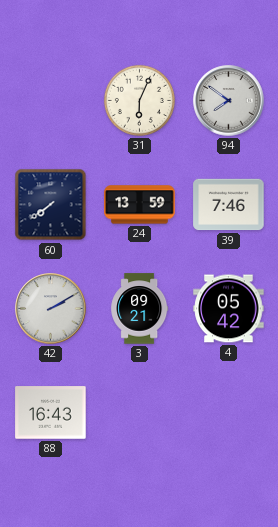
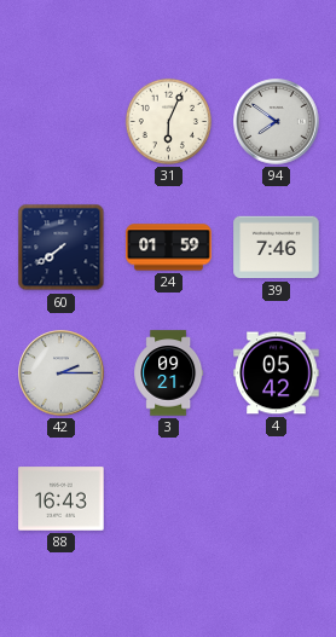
24: 13:59 -> 01:59
42: 2:10 -> 2:15
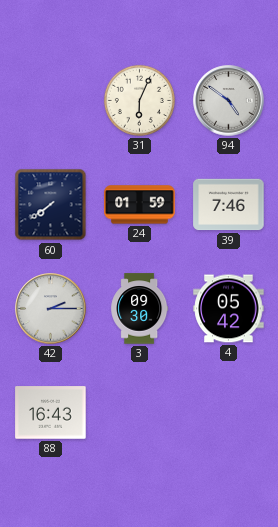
94: 7:51 -> 4:51
3: 09:21 -> 09:30
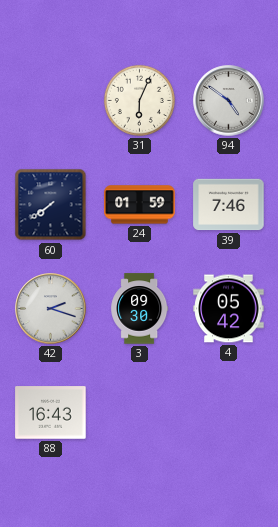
42: 2:15 -> 2:18
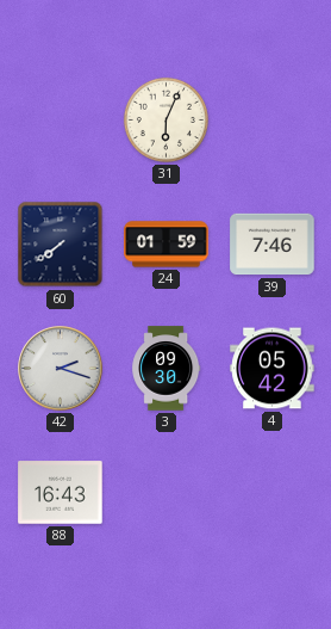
94: 4:51 -> none
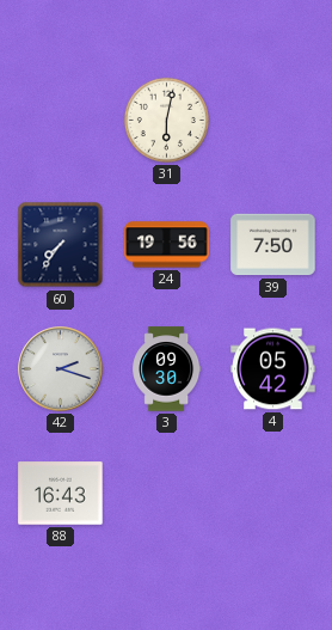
31: 6:04 -> 6:02
60: 7:39 -> 7:36
24: 01:59 -> 19:56
39: 7:46 -> 7:50
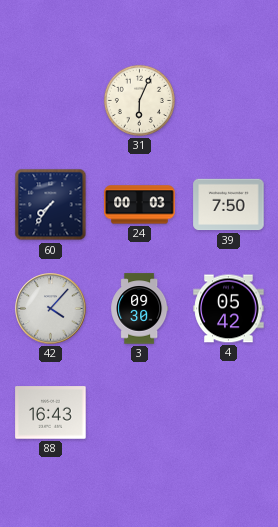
31: 6:02 -> 6:04
24: 19:56 -> 00:03
42: 2:18 -> 4:07
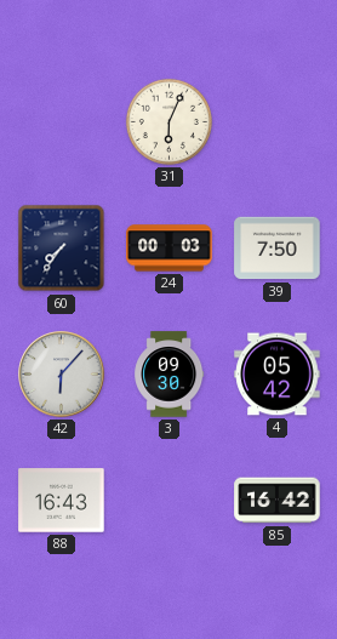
42: 4:07 -> 6:07
85: none -> 16:42
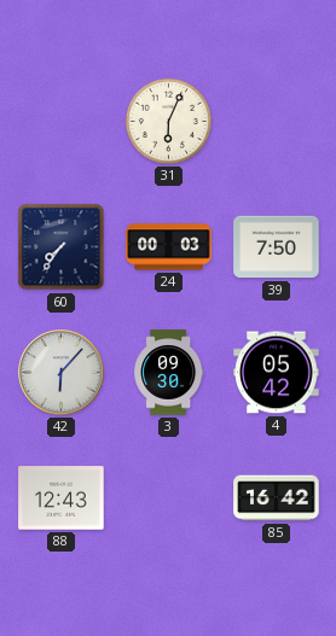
88: 16:43 -> 12:43
